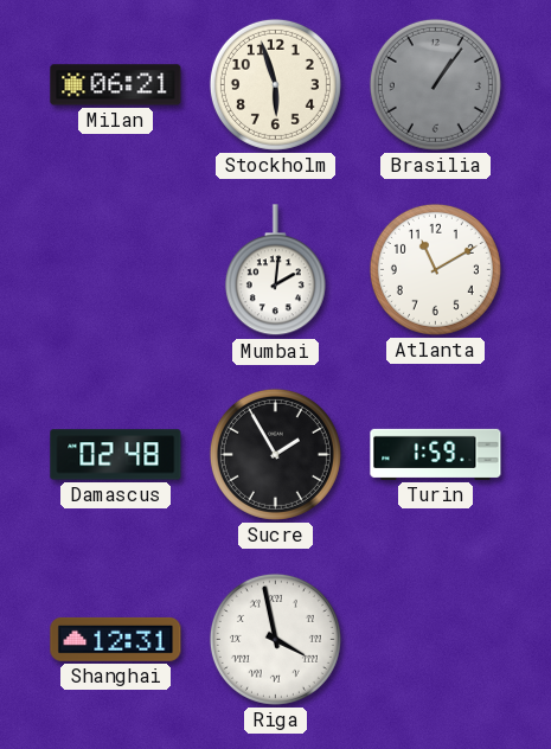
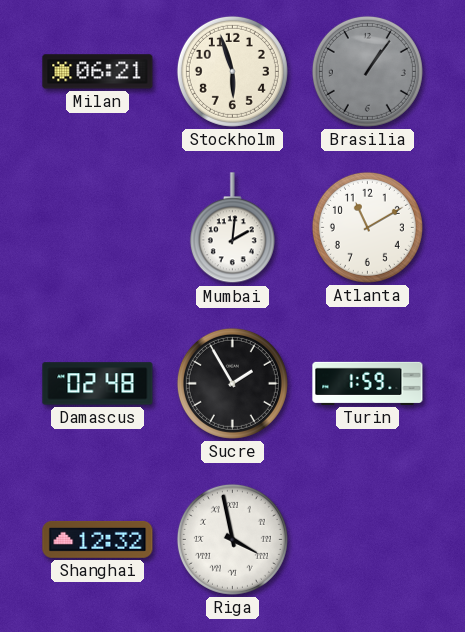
Shanghai: 12:31 -> 12:32
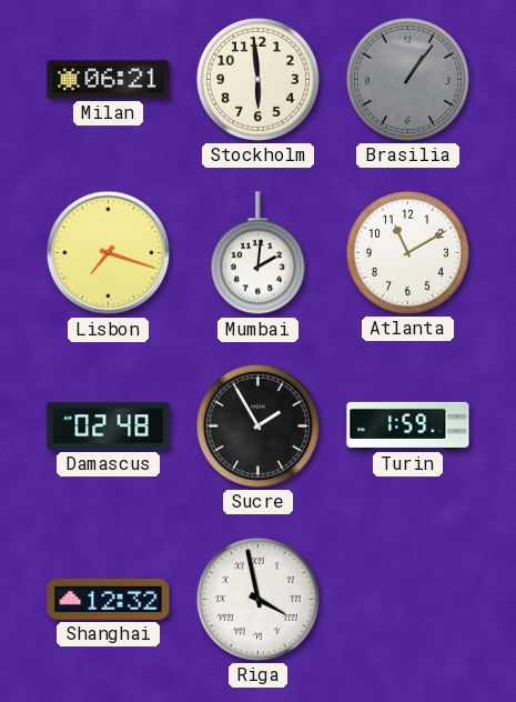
Stockholm: 5:57 -> 5:59
Lisbon: none -> 7:18
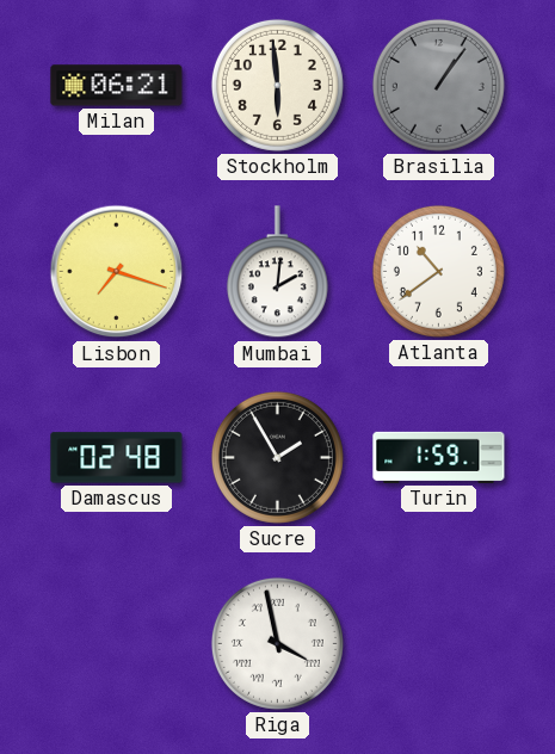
Atlanta: 11:10 -> 10:39
Shanghai: 12:32 -> none
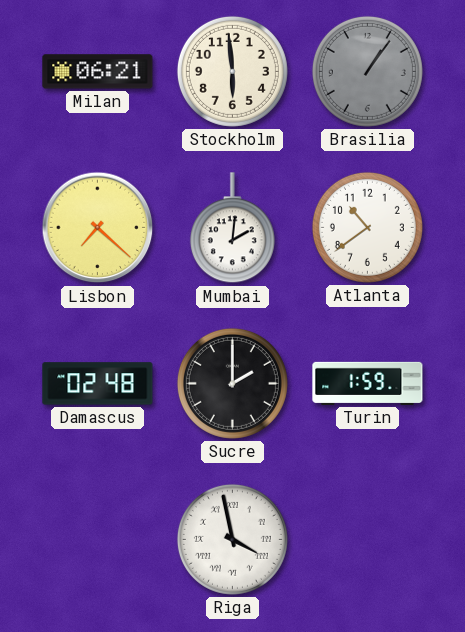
Lisbon: 7:18 -> 7:22
Sucre: 1:55 -> 2:00
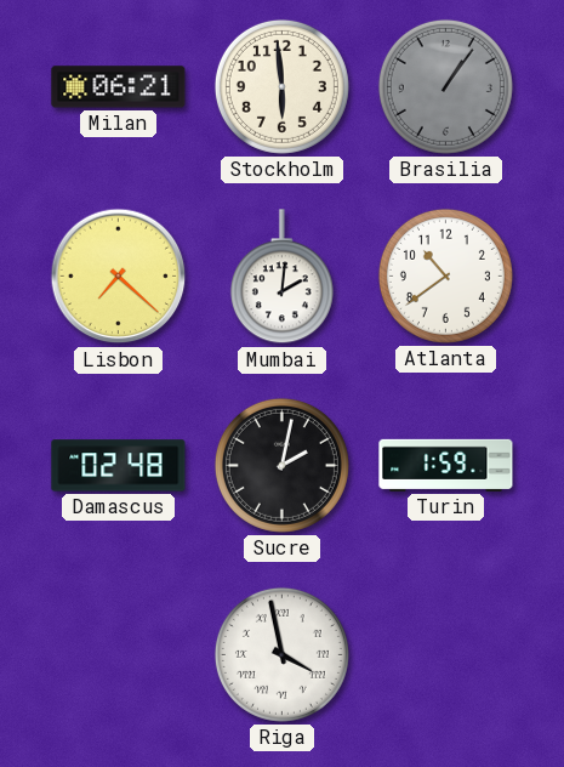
Sucre: 2:00 -> 2:02
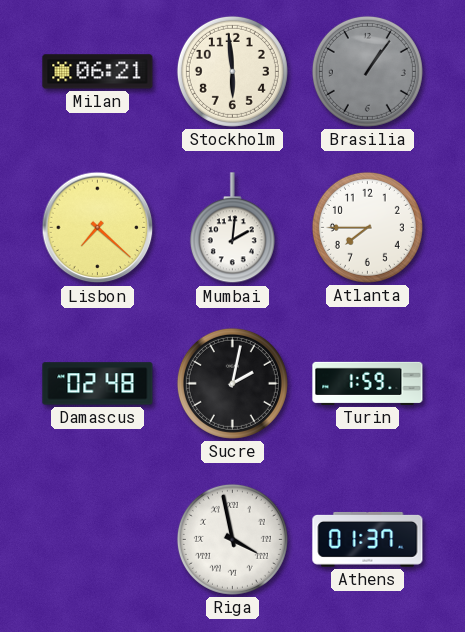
Atlanta: 10:39 -> 7:45
Athens: none -> 01:37
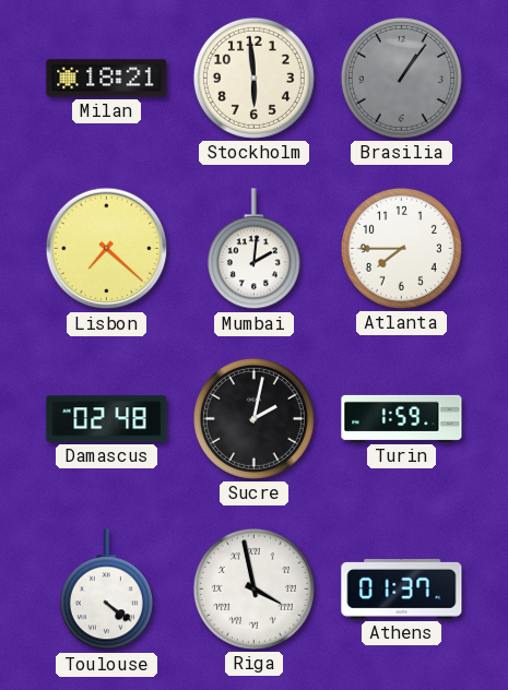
Milan: 06:21 -> 18:21
Toulouse: none -> 4:21
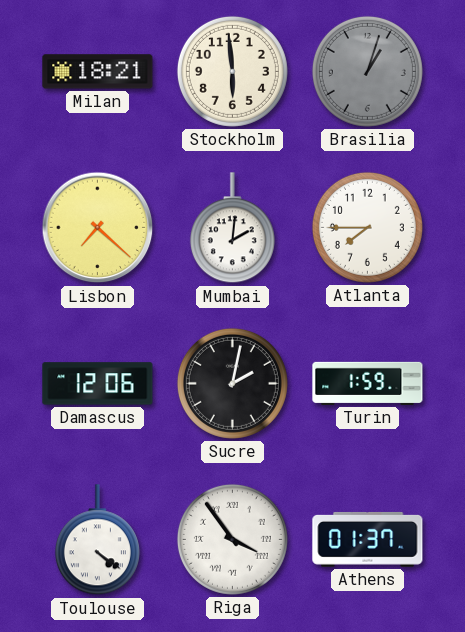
Brasilia: 1:06 -> 1:03
Damascus: 02:48 -> 12:06
Riga: 3:58 -> 3:54
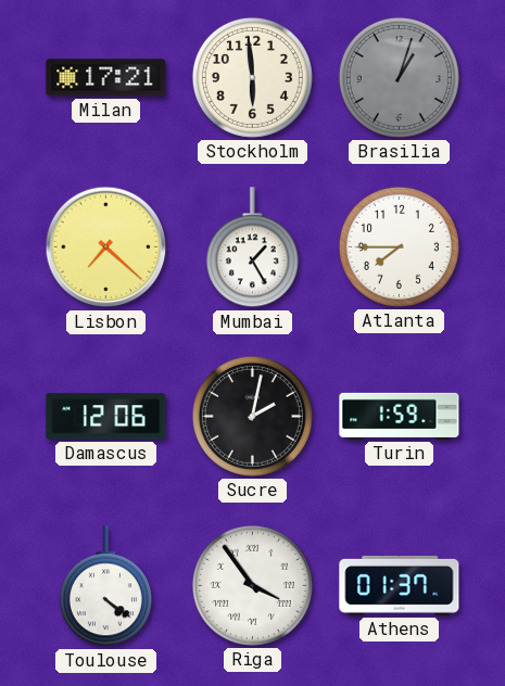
Milan: 18:21 -> 17:21
Mumbai: 2:01 -> 1:25
